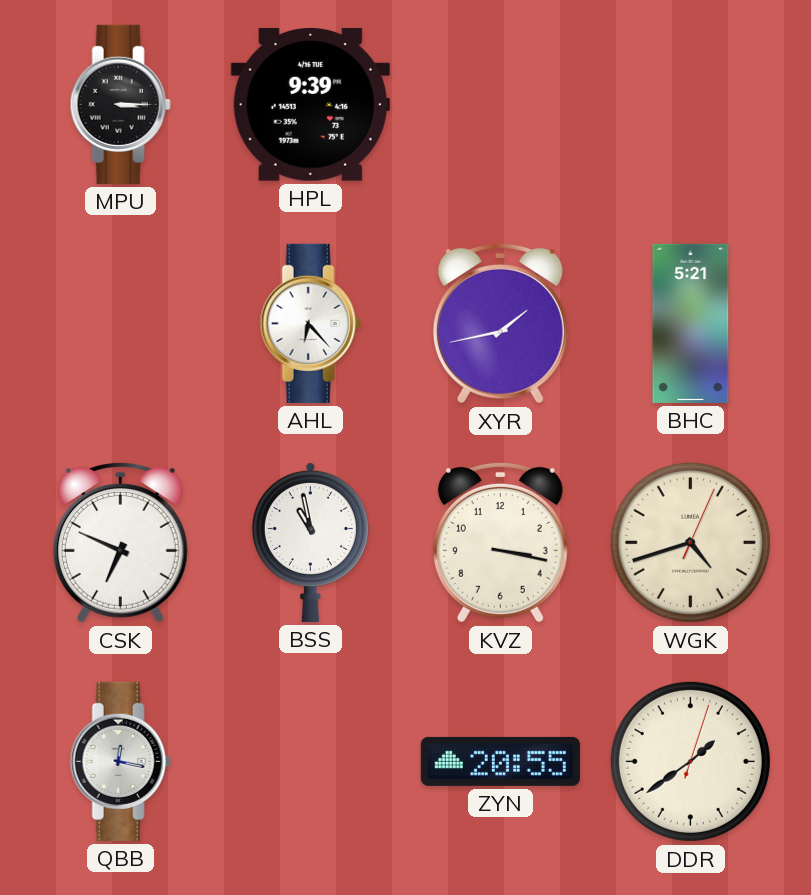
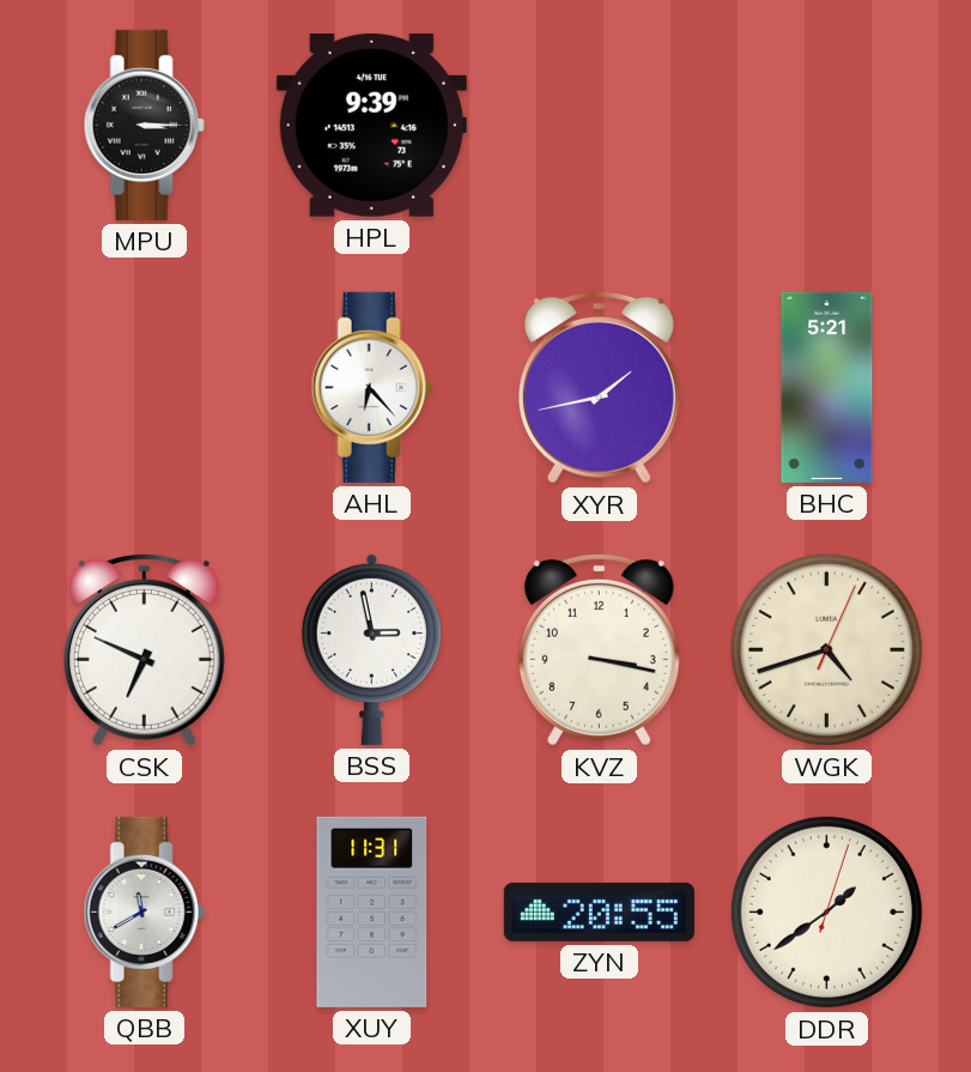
BSS: 10:58 -> 2:58
QBB: 12:17 -> 11:40
XUY: none -> 11:31
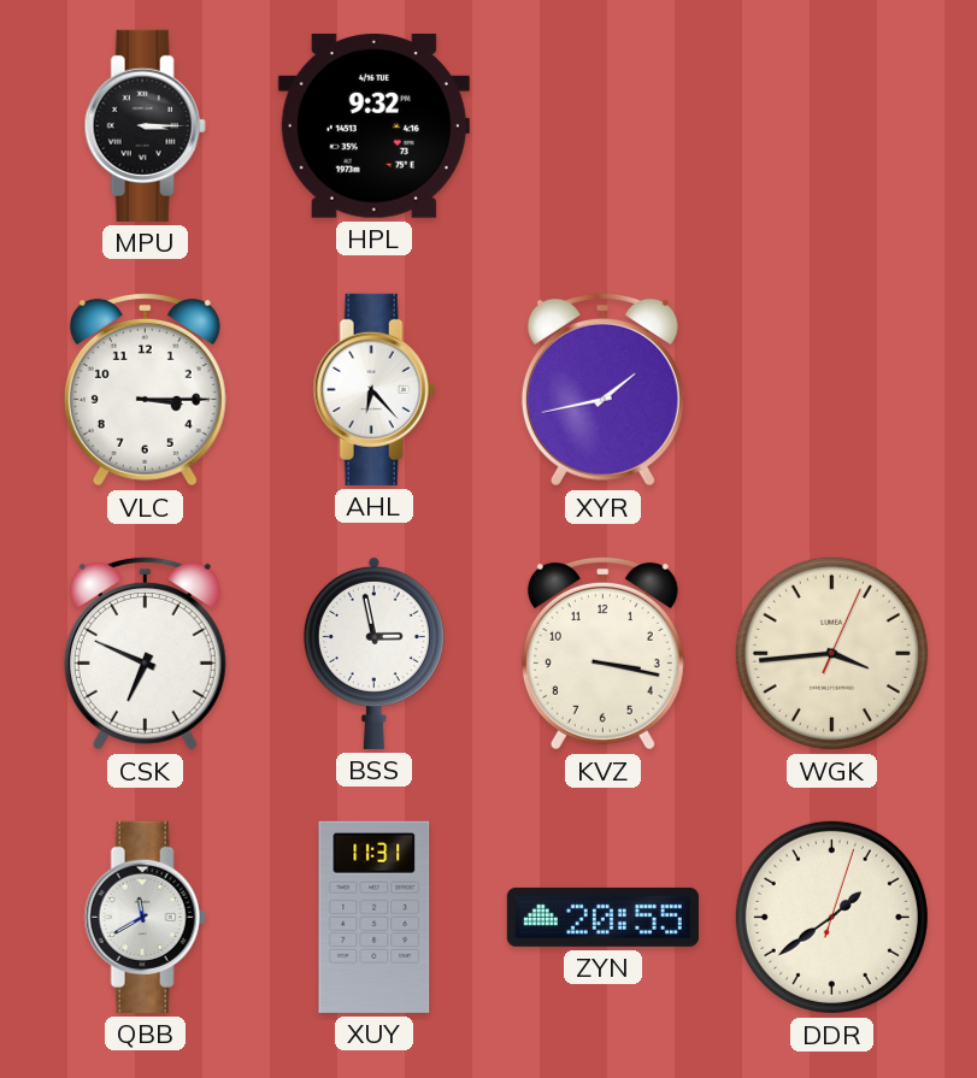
HPL: 9:39 -> 9:32
VLC: none -> 3:15
BHC: 5:21 -> none
WGK: 4:42 -> 3:44
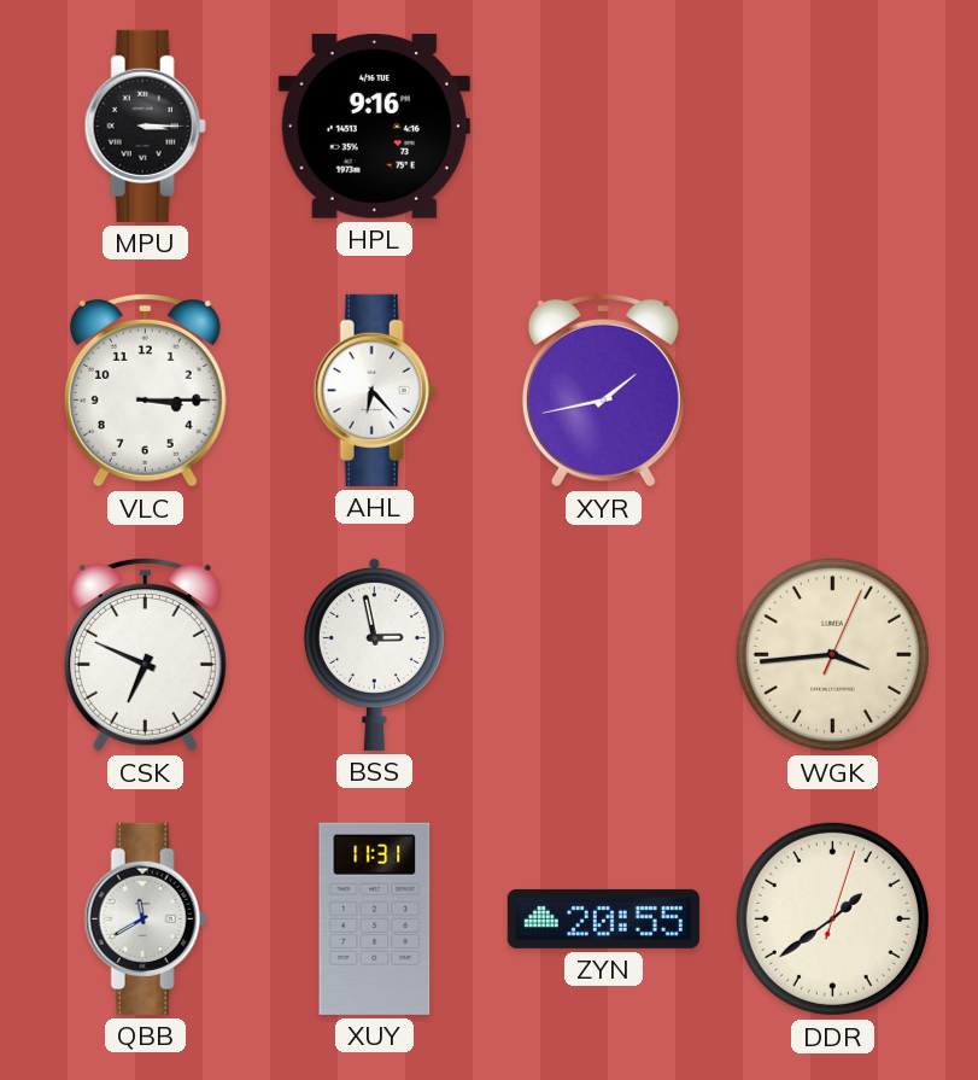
HPL: 9:32 -> 9:16
KVZ: 3:17 -> none
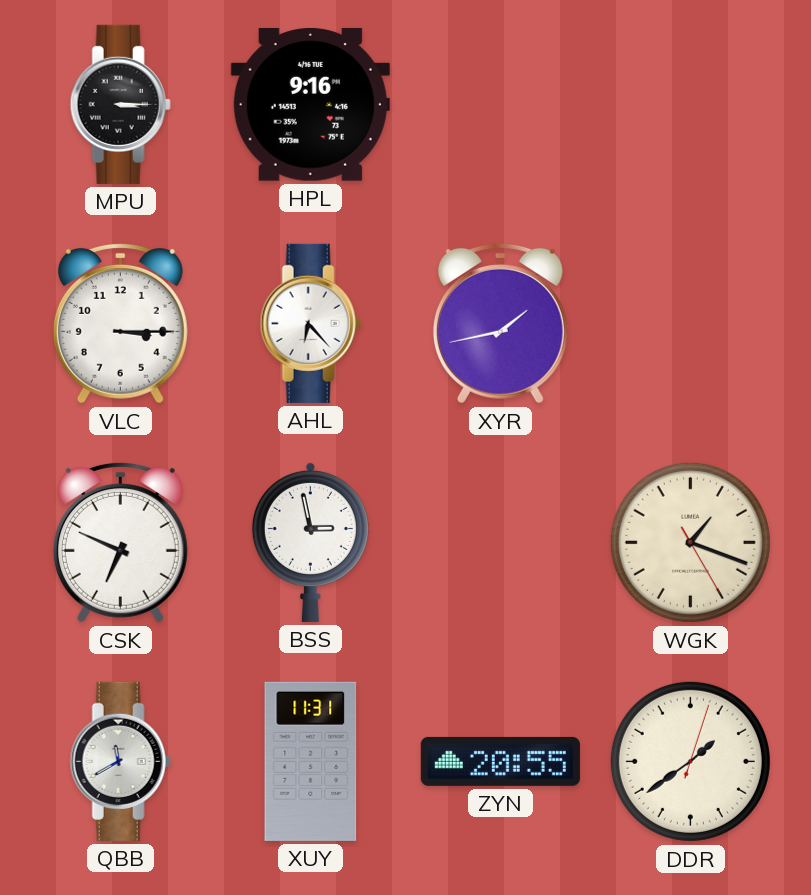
WGK: 3:44 -> 1:18
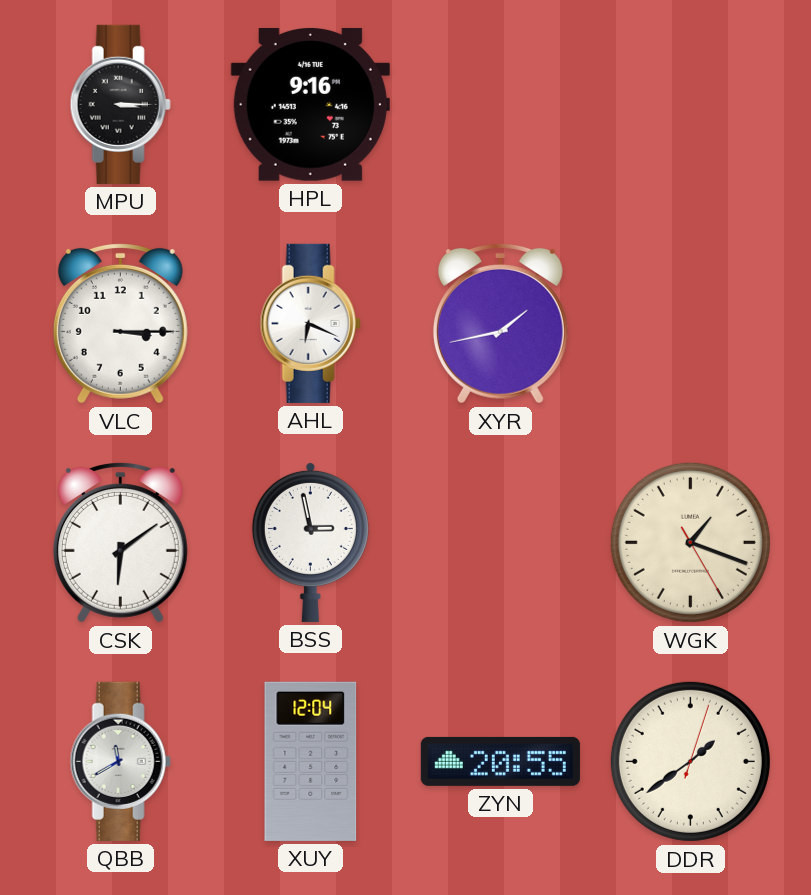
AHL: 6:23 -> 6:19
CSK: 6:49 -> 6:09
XUY: 11:31 -> 12:04
